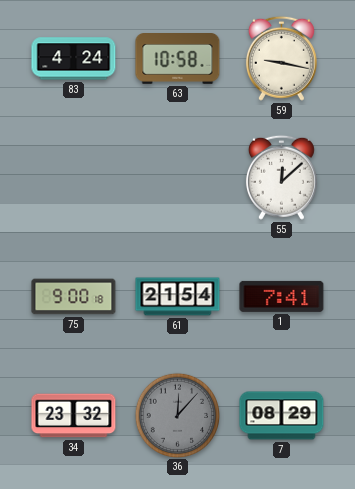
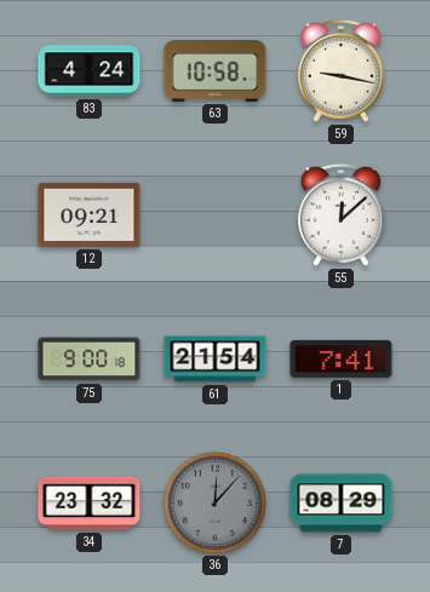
12: none -> 09:21
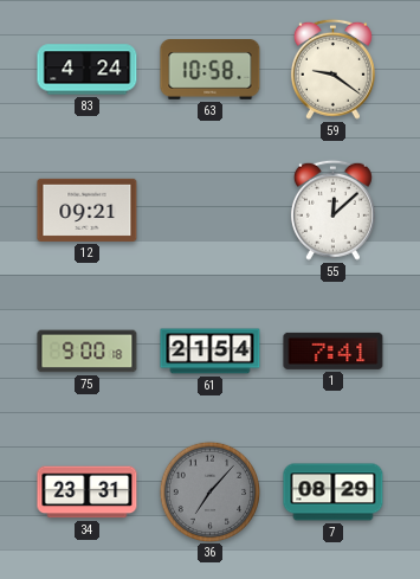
59: 9:17 -> 9:21
34: 23:32 -> 23:31
36: 12:07 -> 7:07
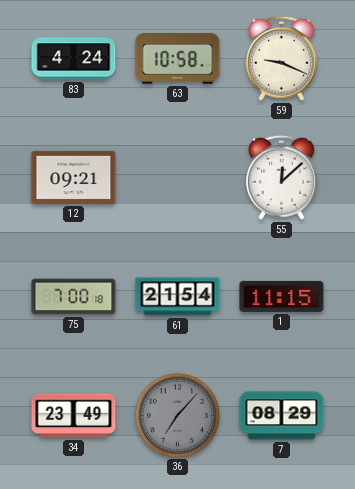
59: 9:21 -> 9:19
75: 9:00 -> 7:00
1: 7:41 -> 11:15
34: 23:31 -> 23:49
